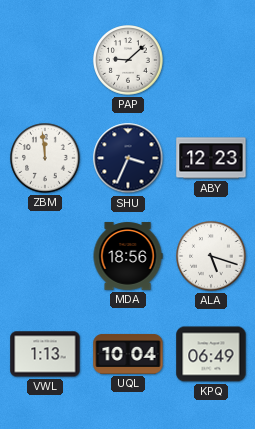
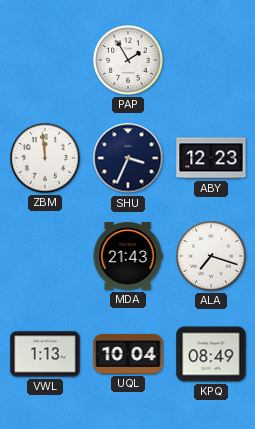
PAP: 9:08 -> 1:55
MDA: 18:56 -> 21:43
ALA: 5:18 -> 7:18
KPQ: 06:49 -> 08:49
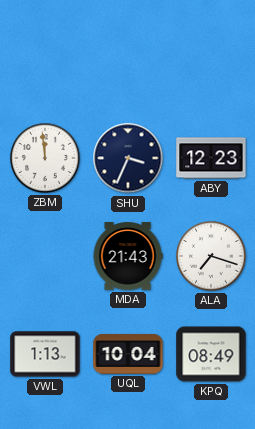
PAP: 1:55 -> none
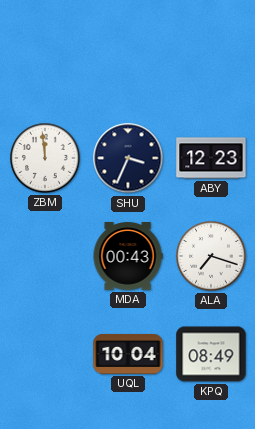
MDA: 21:43 -> 00:43
VWL: 1:13 -> none
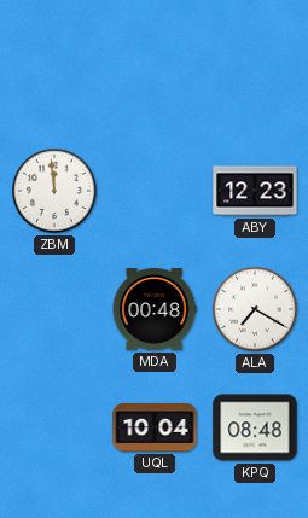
SHU: 3:34 -> none
MDA: 00:43 -> 00:48
ALA: 7:18 -> 7:20
KPQ: 08:49 -> 08:48
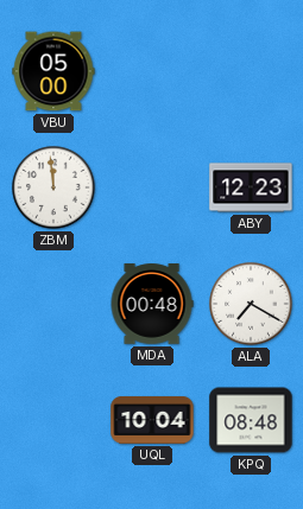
VBU: none -> 05:00
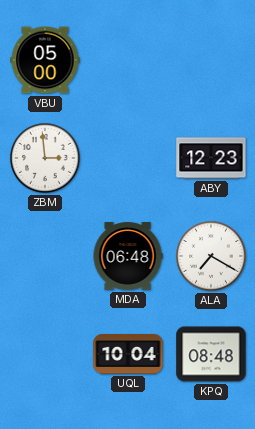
ZBM: 11:59 -> 2:59
MDA: 00:48 -> 06:48
